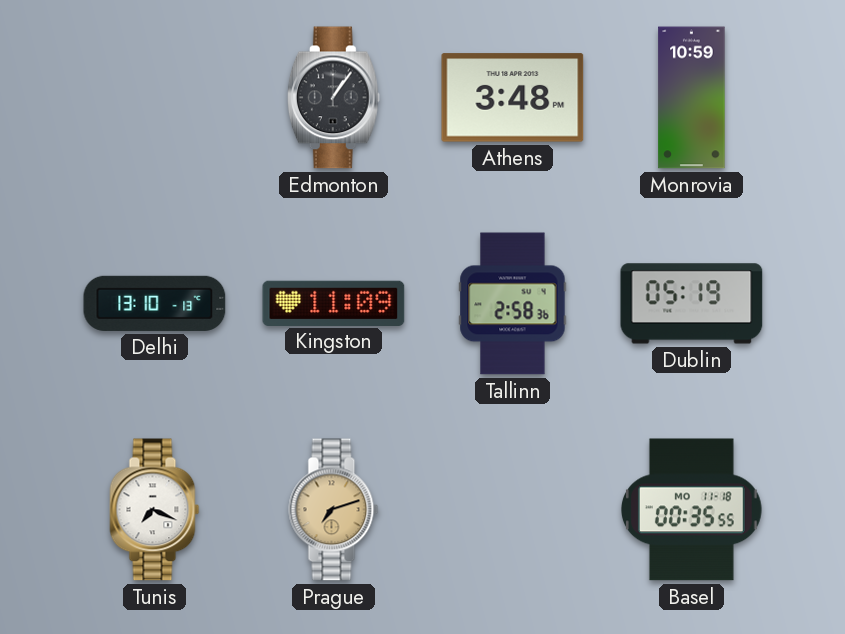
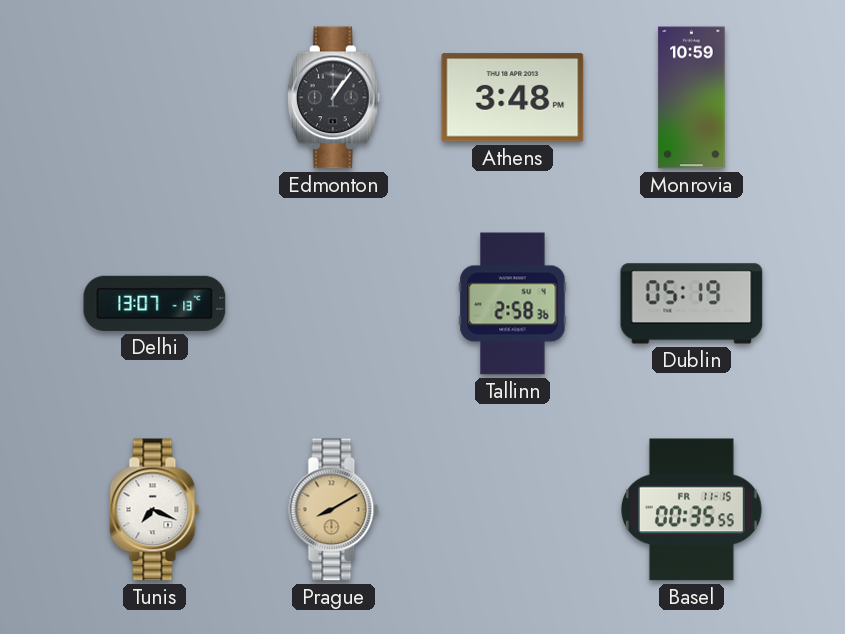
Delhi: 13:10 -> 13:07
Kingston: 11:09 -> none
Prague: 7:12 -> 8:10
Basel date: MO 11-18 -> FR 11-15
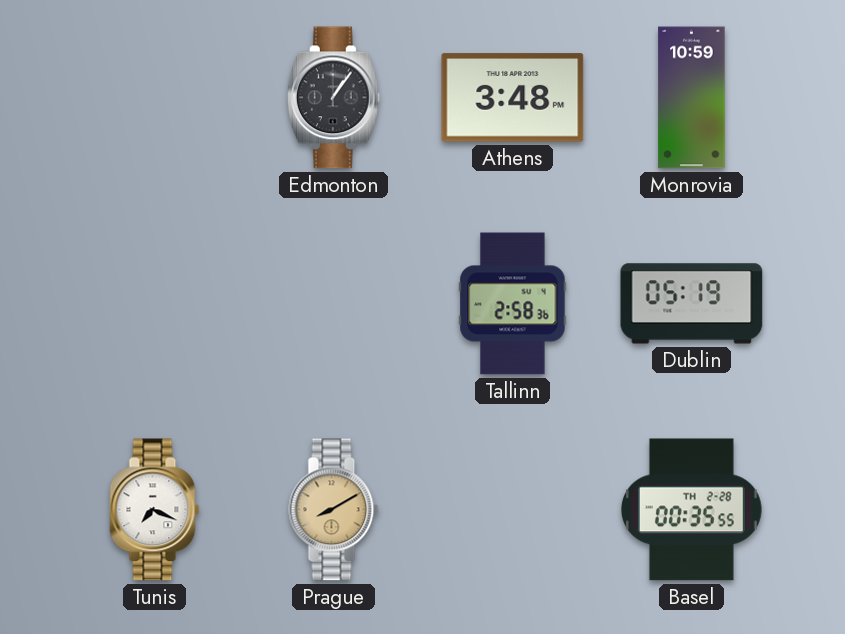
Delhi: 13:07 -> none
Basel date: FR 11-15 -> TH 2-28
